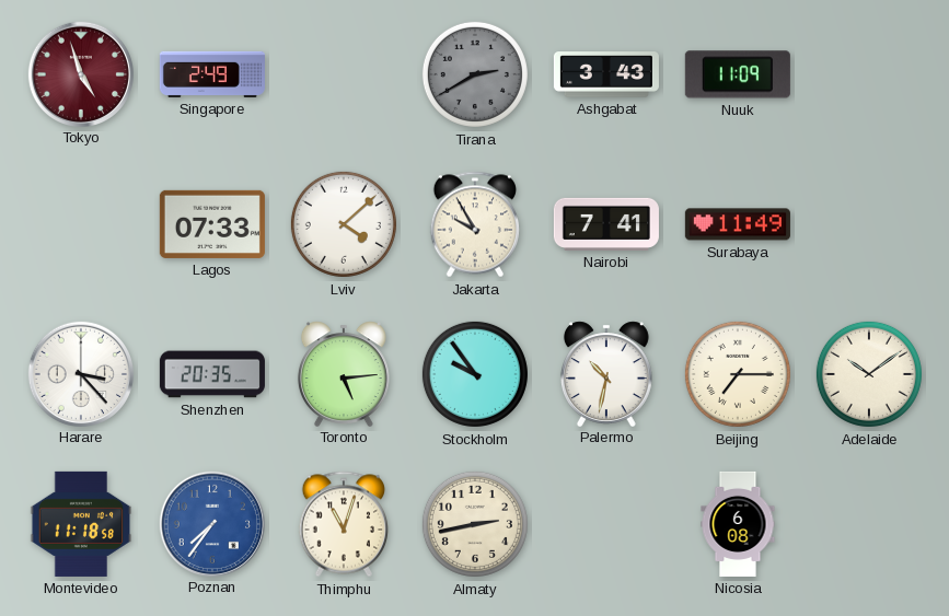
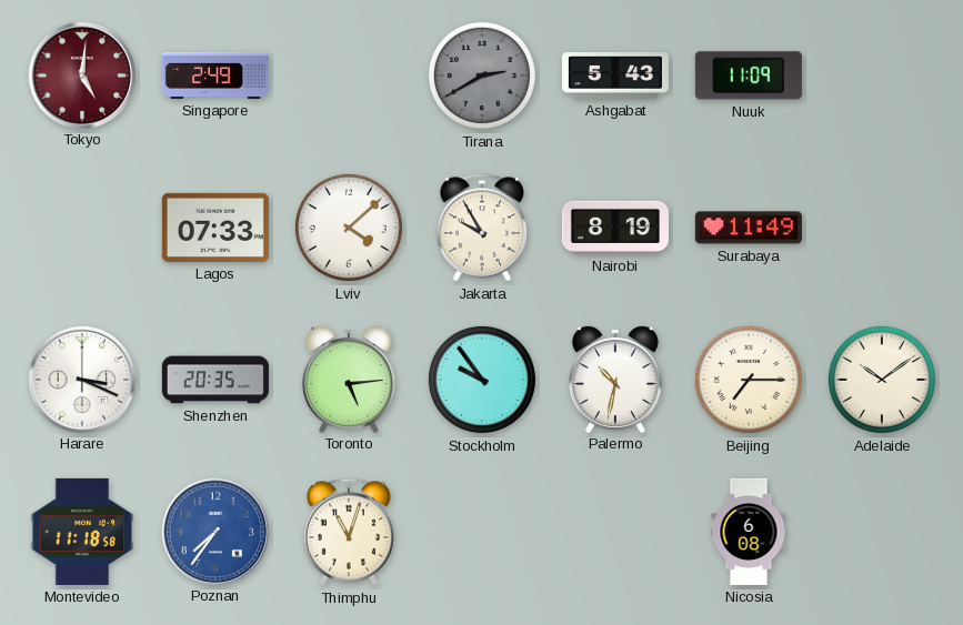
Tokyo: 4:57 -> 5:01
Ashgabat: 3:43 -> 5:43
Nairobi: 7:41 -> 8:19
Harare: 3:23 -> 3:19
Almaty: 2:43 -> none
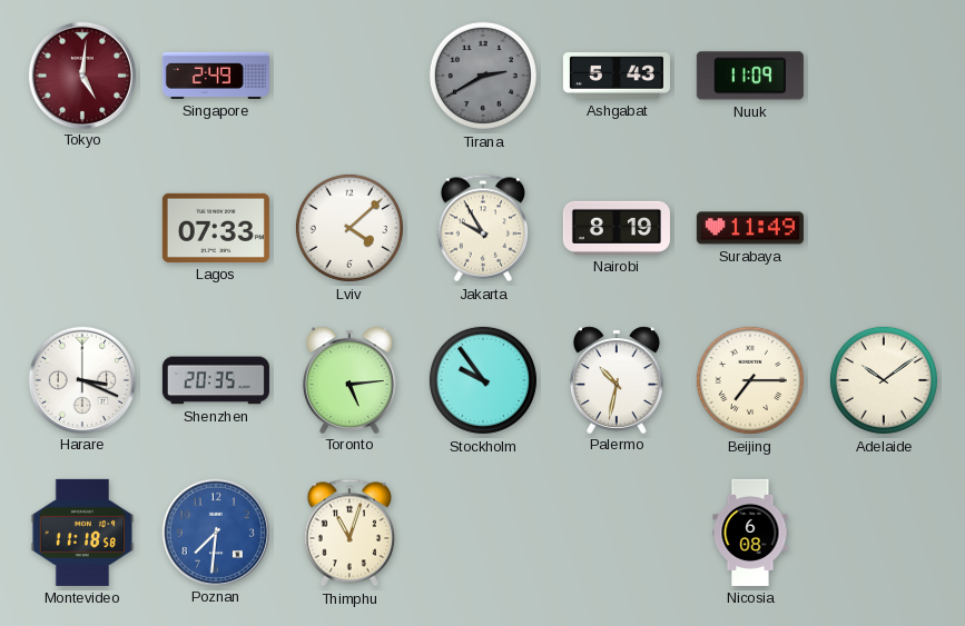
Poznan: 7:36 -> 7:31
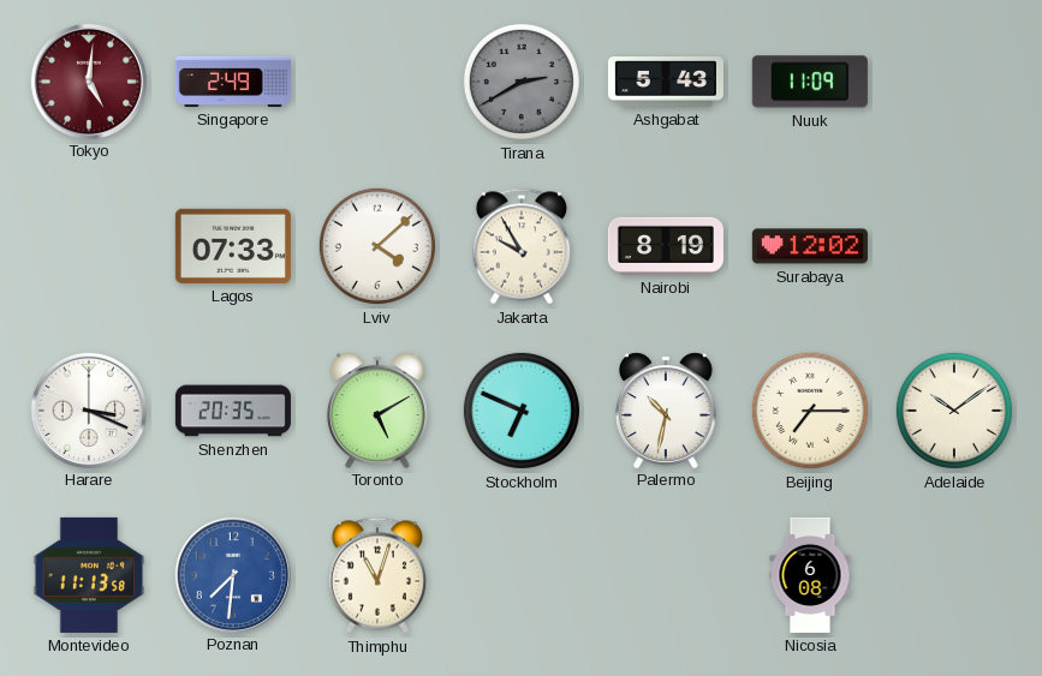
Surabaya: 11:49 -> 12:02
Toronto: 5:14 -> 5:10
Stockholm: 9:54 -> 6:49
Montevideo: 11:18 -> 11:13
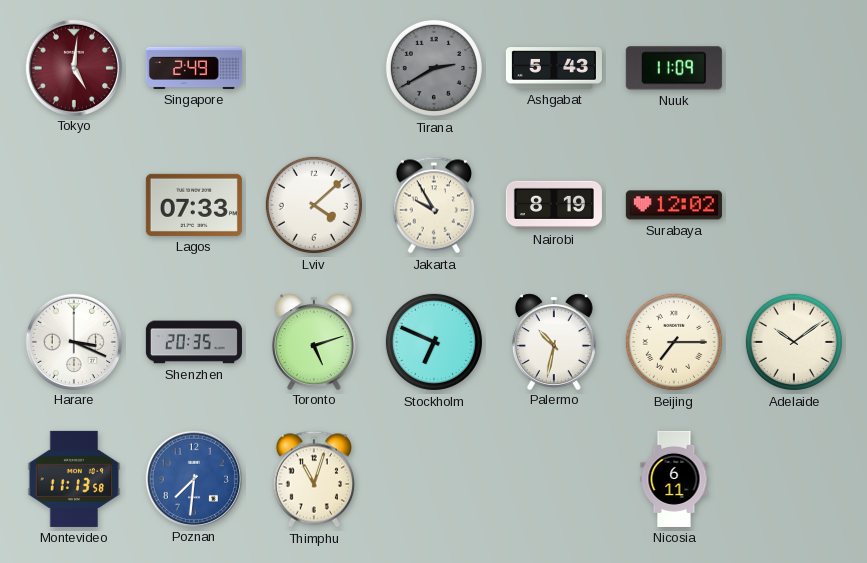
Toronto: 5:10 -> 5:12
Nicosia: 6:08 -> 6:11
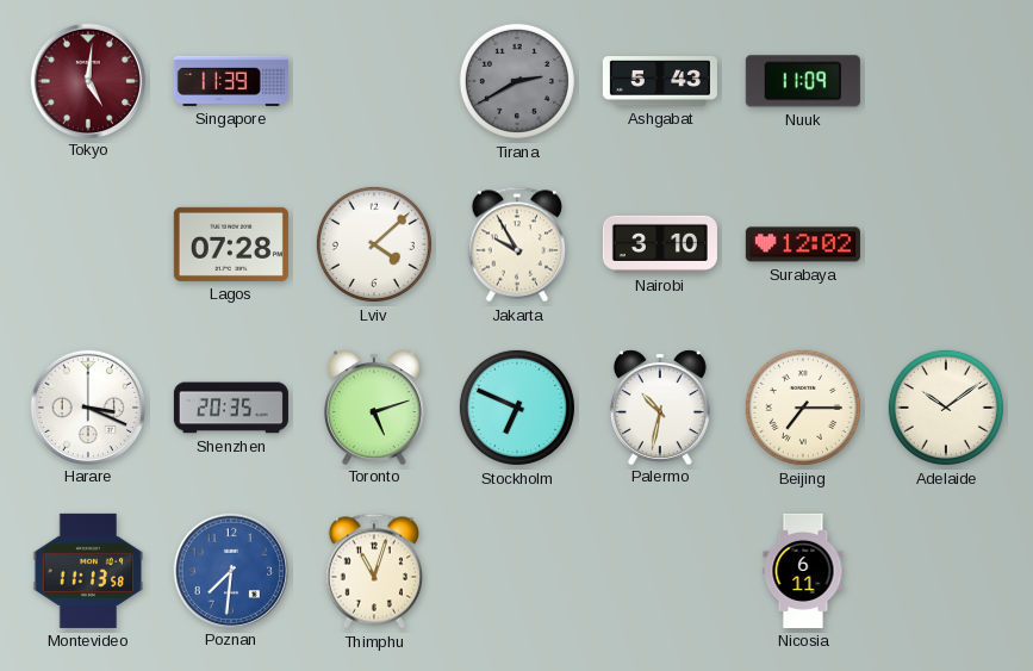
Singapore: 2:49 -> 11:39
Lagos: 07:33 -> 07:28
Nairobi: 8:19 -> 3:10
